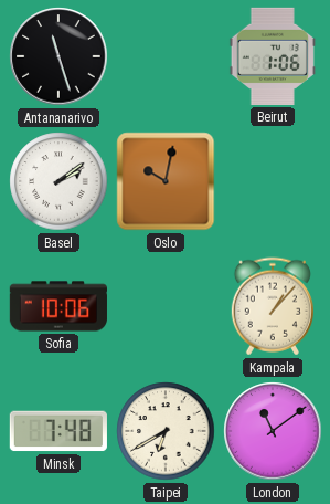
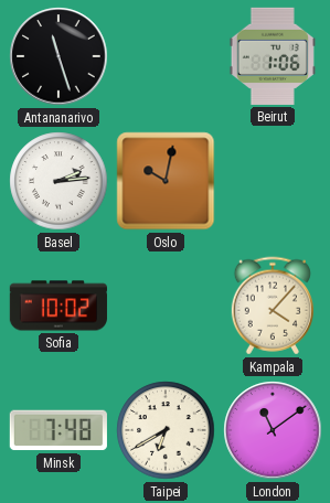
Basel: 2:09 -> 2:14
Sofia: 10:06 -> 10:02
Kampala: 1:07 -> 4:07
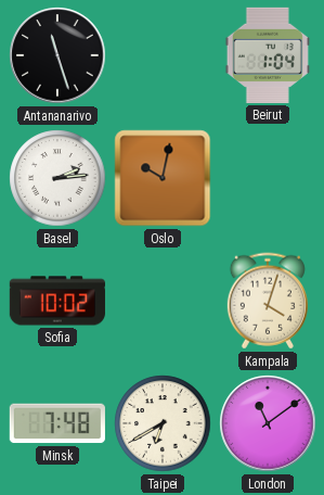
Beirut: 1:06 -> 1:04
Kampala: 4:07 -> 4:03
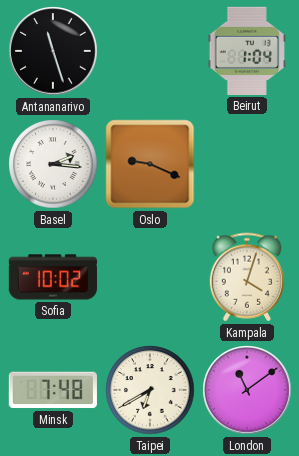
Basel: 2:14 -> 2:16
Oslo: 10:02 -> 9:19
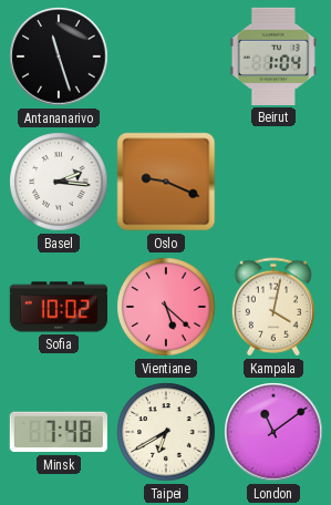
Vientiane: none -> 5:22
Kampala: 4:03 -> 4:02
